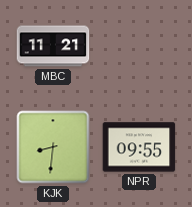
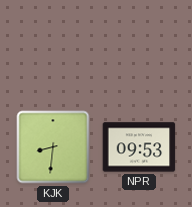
MBC: 11:21 -> none
NPR: 09:55 -> 09:53
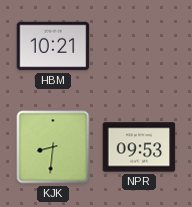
HBM: none -> 10:21
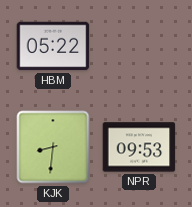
HBM: 10:21 -> 05:22
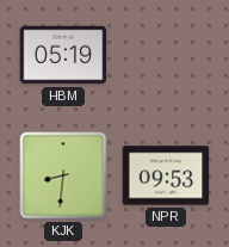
HBM: 05:22 -> 05:19
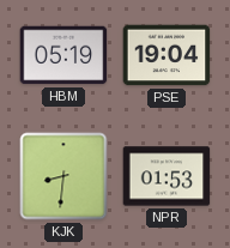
PSE: none -> 19:04
NPR: 09:53 -> 01:53
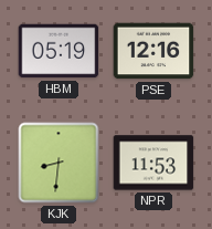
PSE: 19:04 -> 12:16
NPR: 01:53 -> 11:53
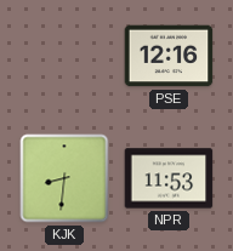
HBM: 05:19 -> none
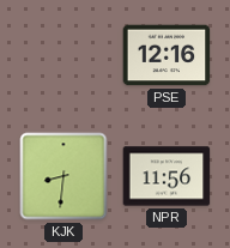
NPR: 11:53 -> 11:56
